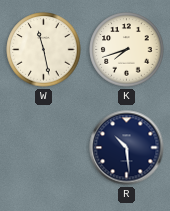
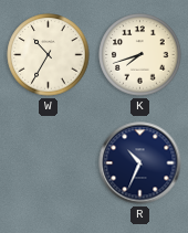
W: 11:28 -> 10:35
R: 10:29 -> 10:34
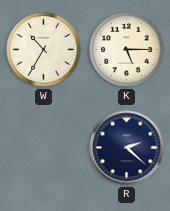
K: 7:42 -> 5:15
R: 10:34 -> 2:22
